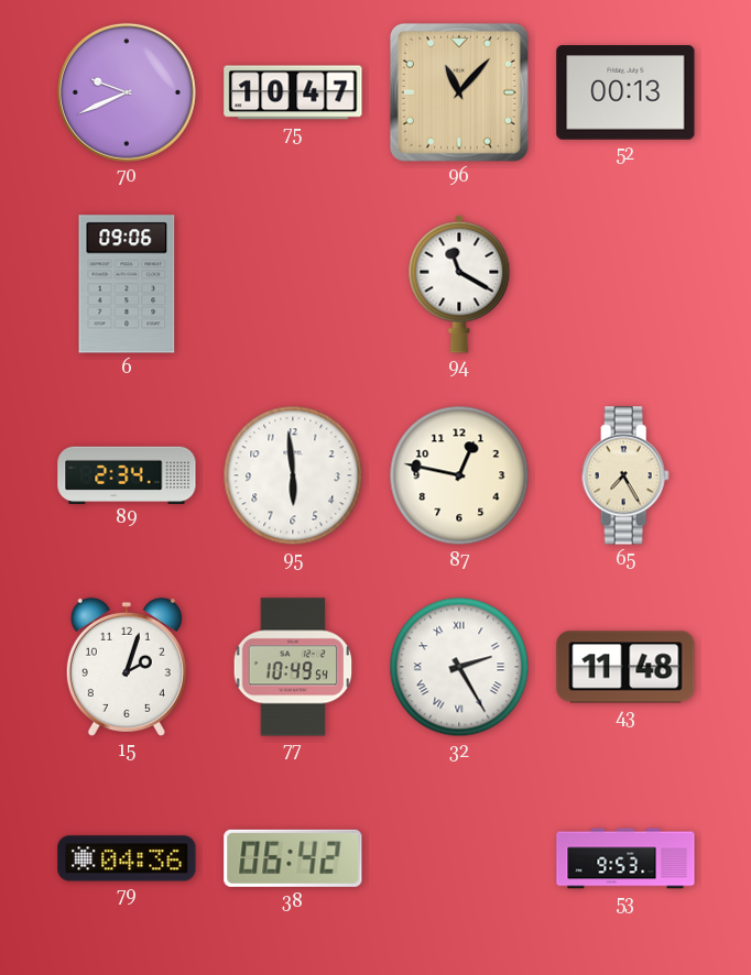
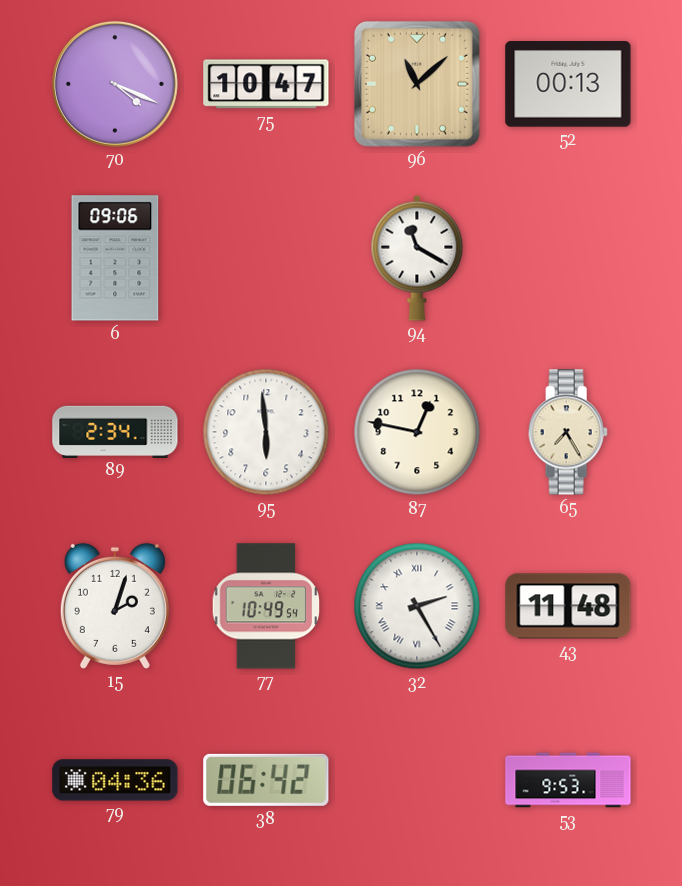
70: 9:41 -> 4:19
96: 11:07 -> 11:08
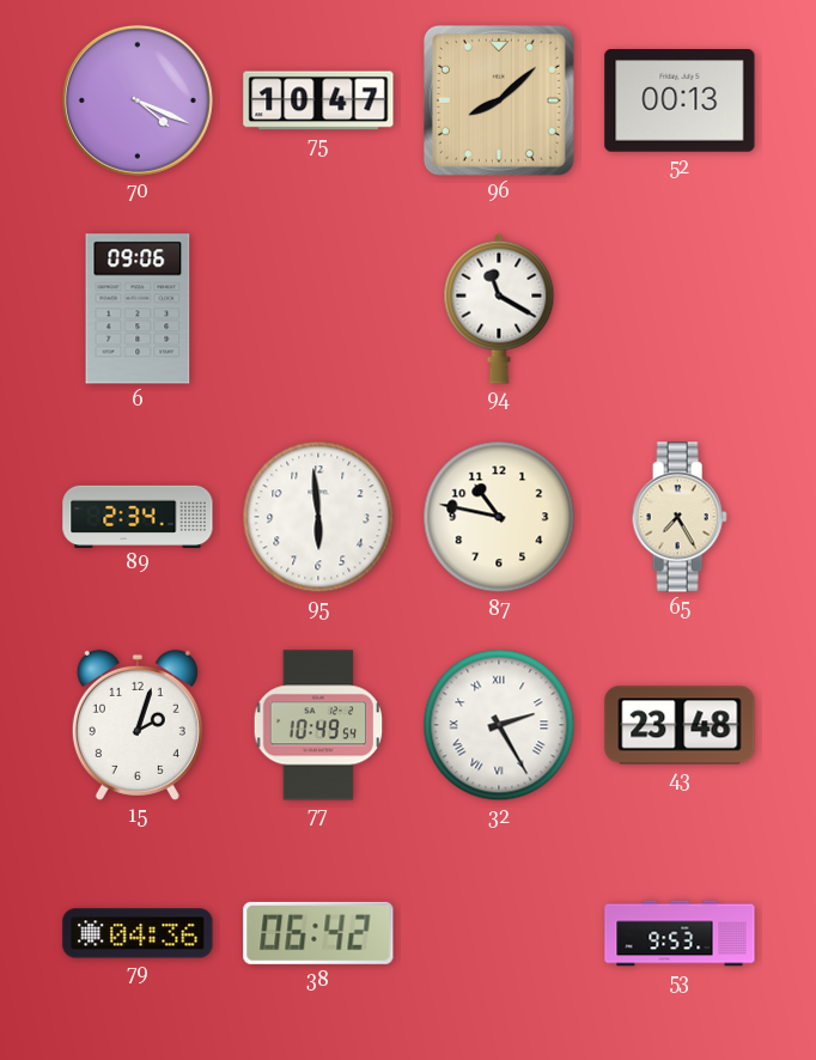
96: 11:08 -> 8:08
87: 12:47 -> 10:47
43: 11:48 -> 23:48
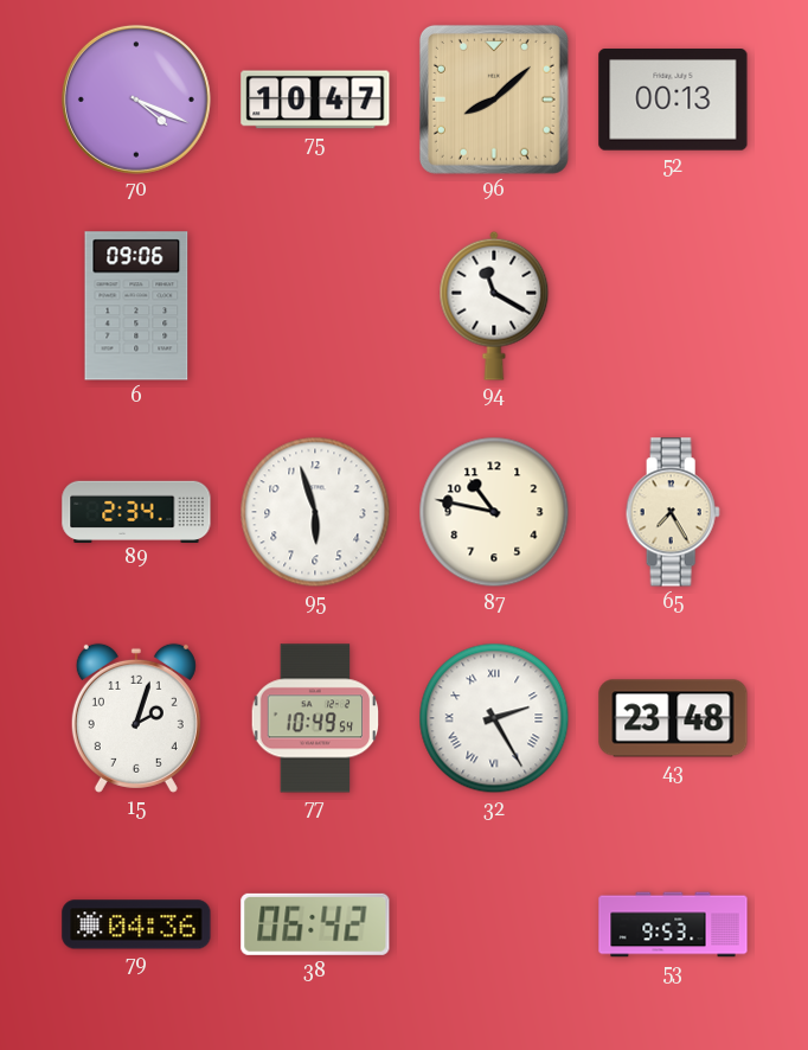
95: 5:59 -> 5:57
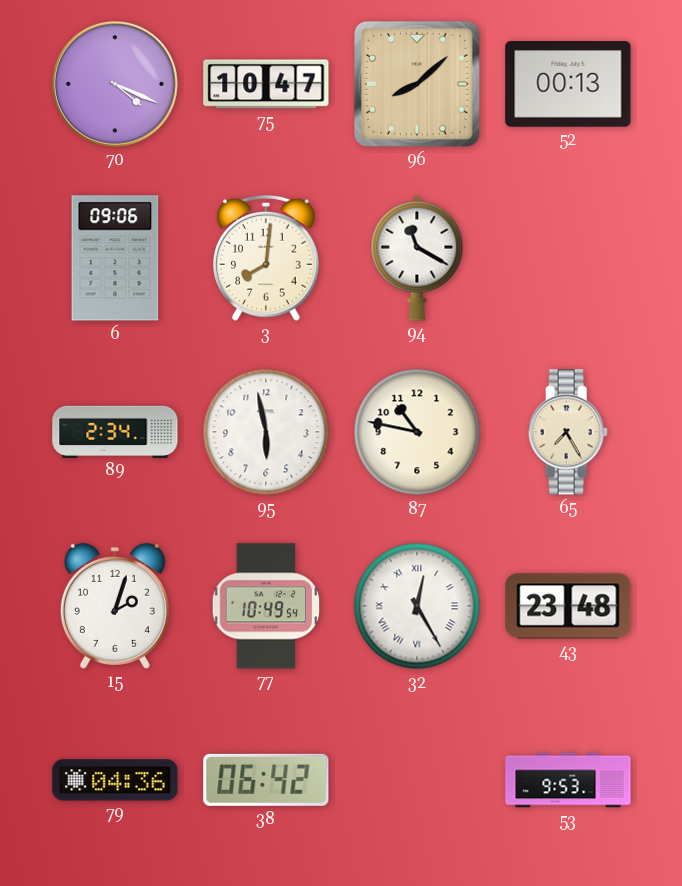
3: none -> 8:01
95: 5:57 -> 5:58
32: 2:25 -> 12:25
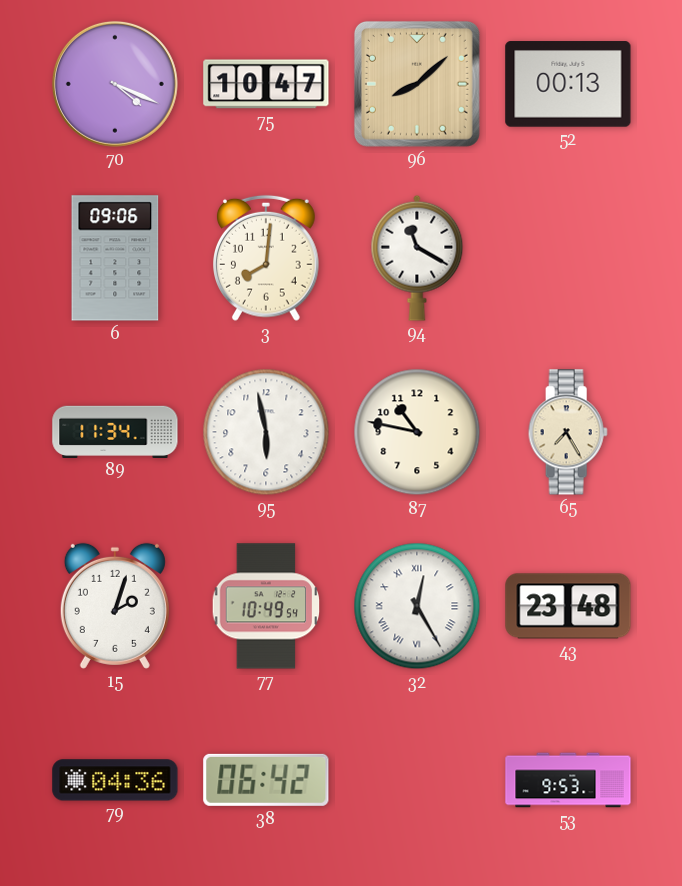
89: 2:34 -> 11:34
